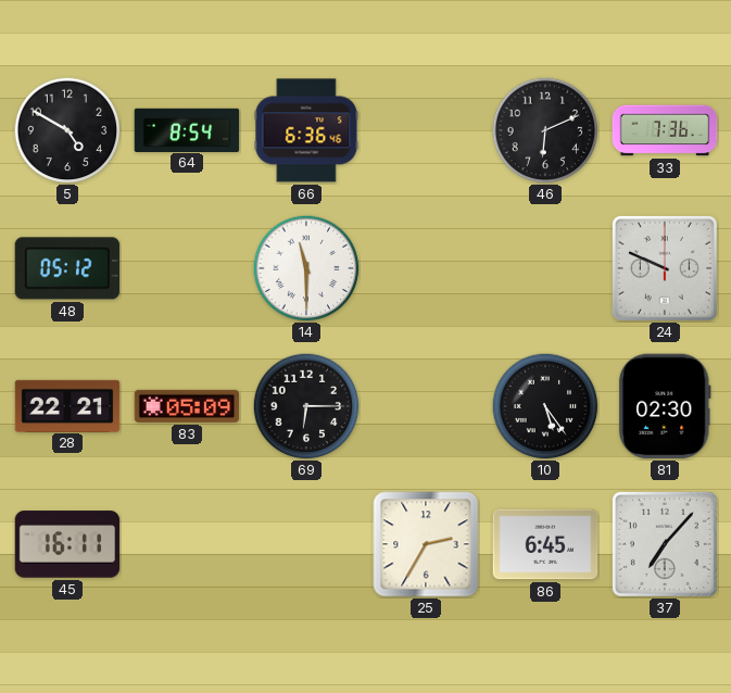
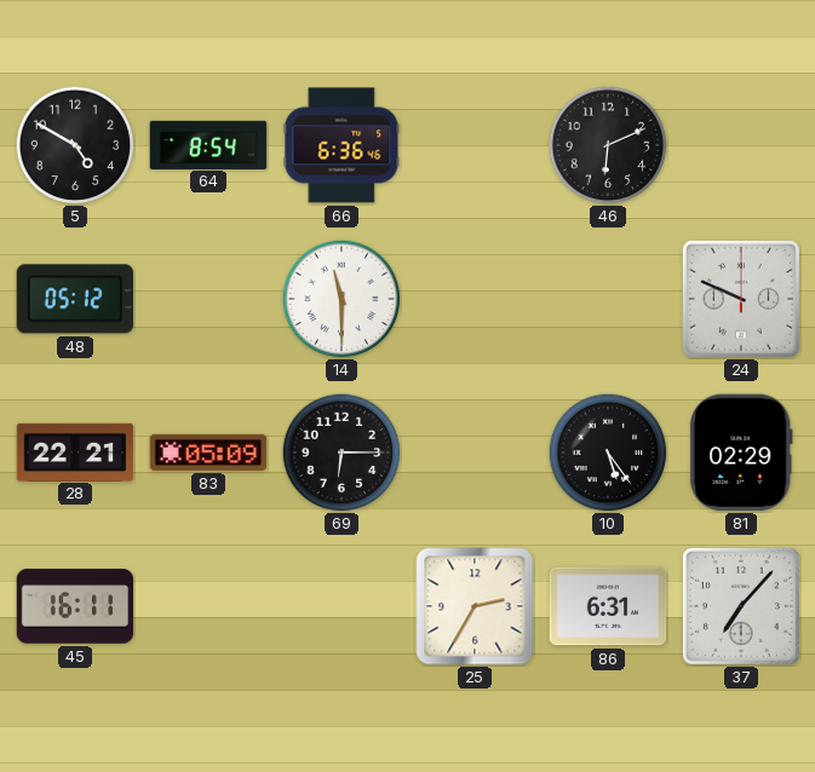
33: 7:36 -> none
81: 02:30 -> 02:29
86: 6:45 -> 6:31
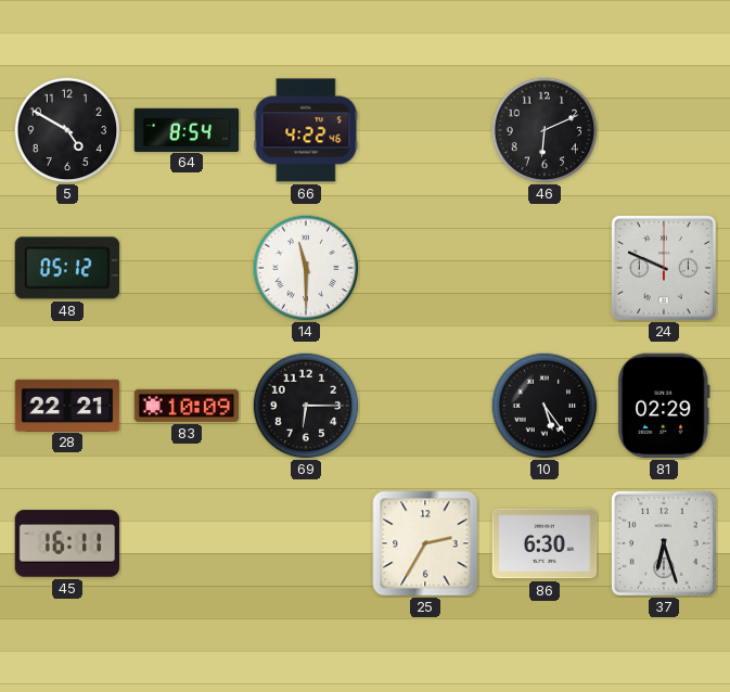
66: 6:36 -> 4:22
83: 05:09 -> 10:09
86: 6:31 -> 6:30
37: 7:07 -> 6:27
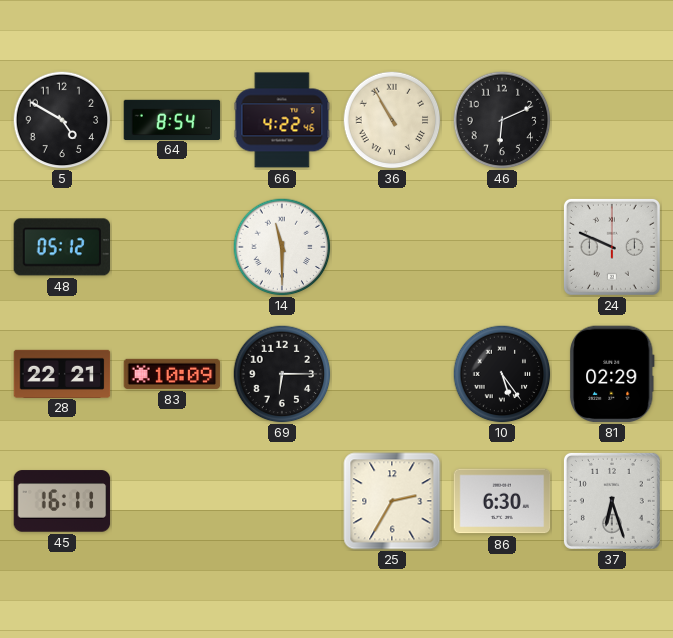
36: none -> 10:55
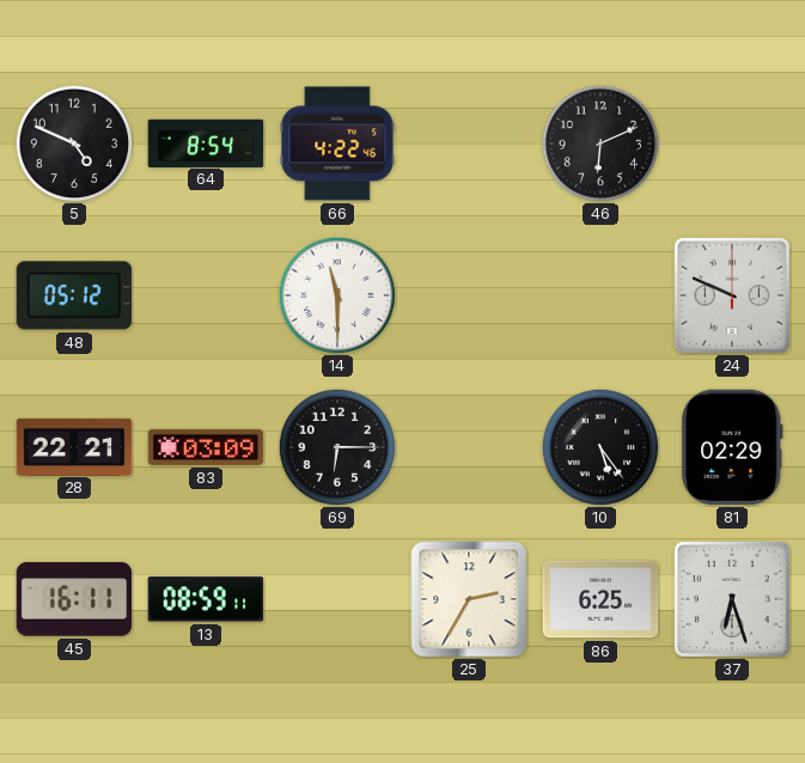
5: 4:50 -> 4:49
36: 10:55 -> none
83: 10:09 -> 03:09
13: none -> 08:59
86: 6:30 -> 6:25
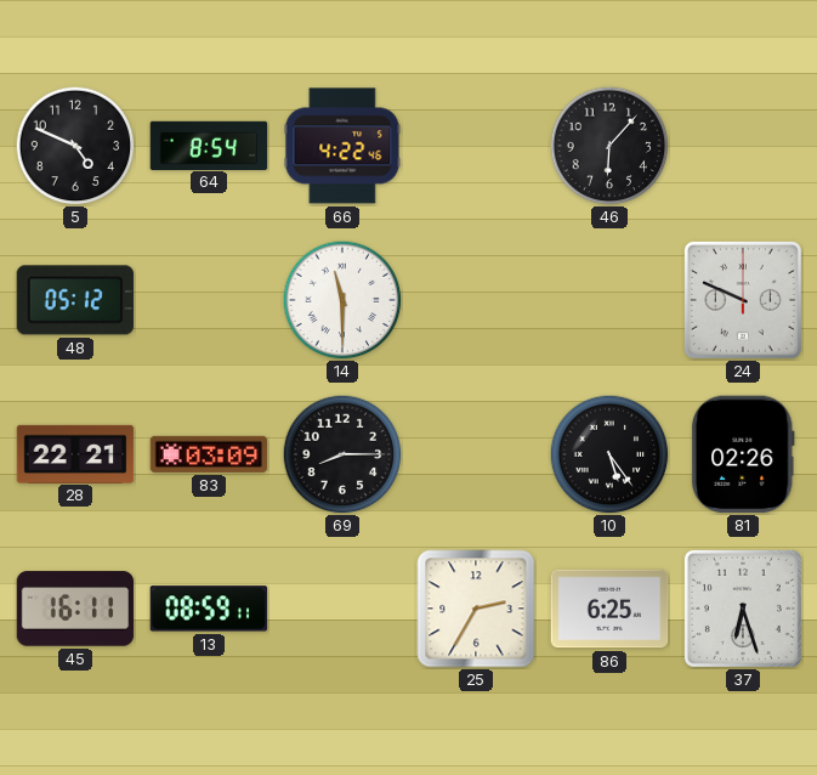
46: 6:11 -> 6:07
69: 6:15 -> 8:15
81: 02:29 -> 02:26
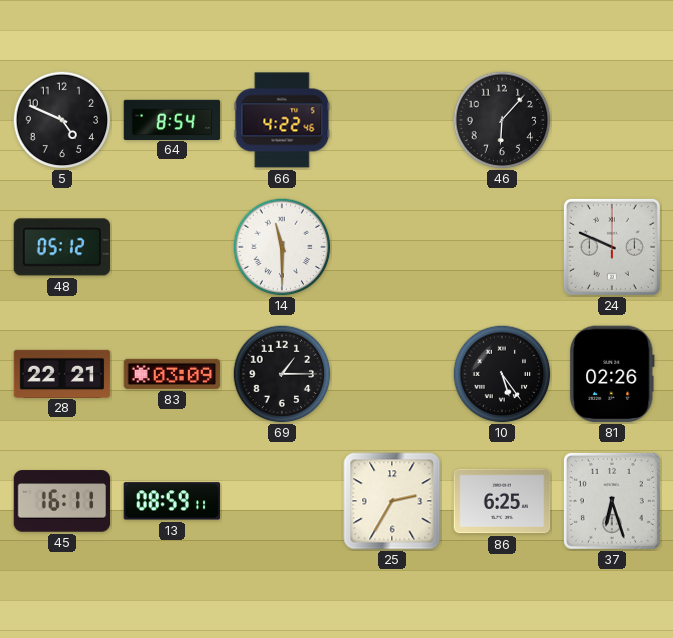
69: 8:15 -> 1:15
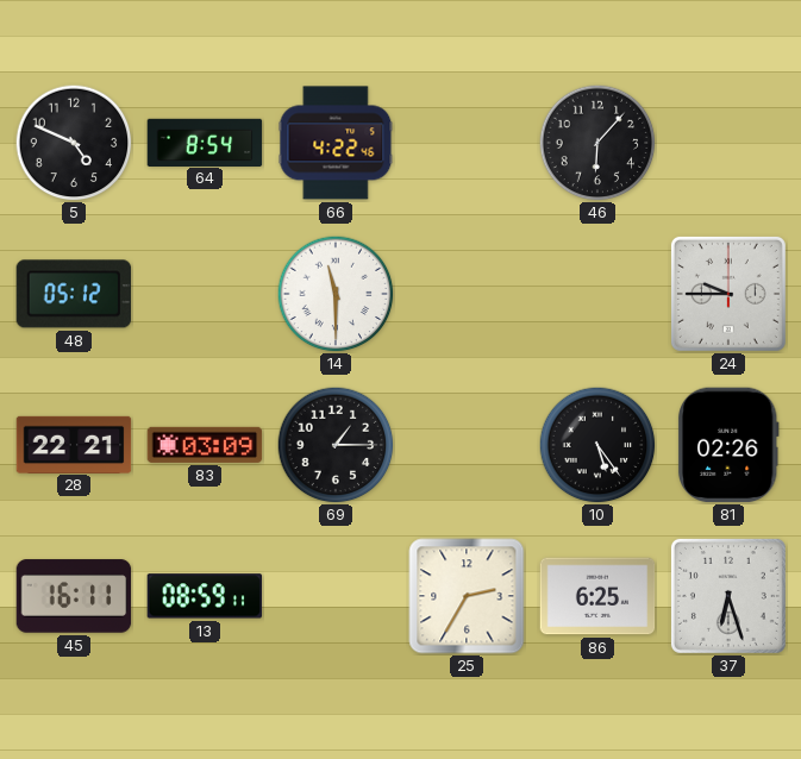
24: 9:49 -> 9:45
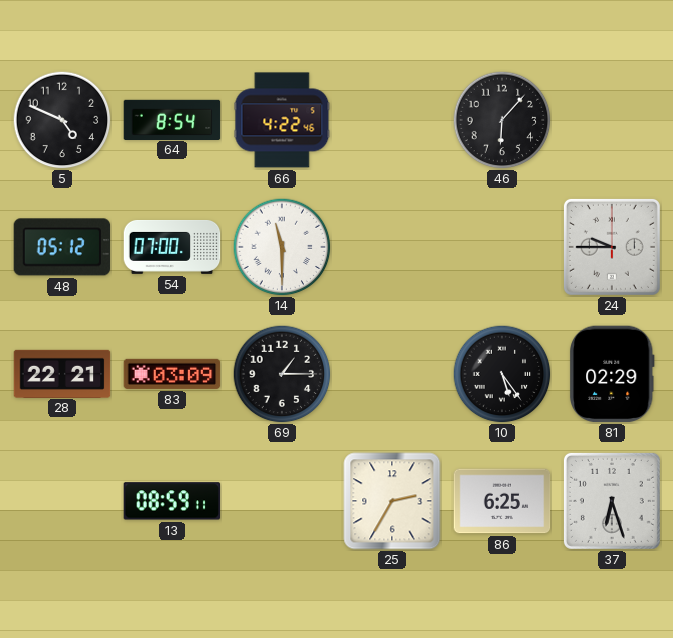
54: none -> 07:00
81: 02:26 -> 02:29
45: 16:11 -> none
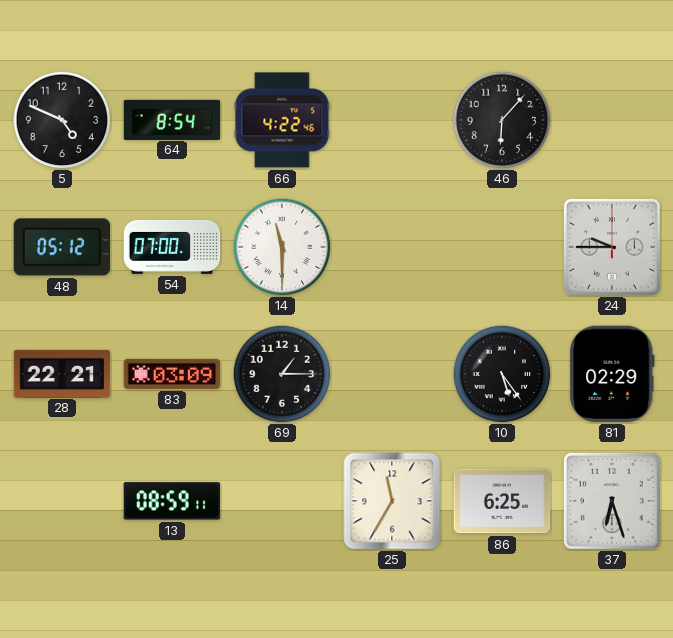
25: 2:35 -> 11:35
